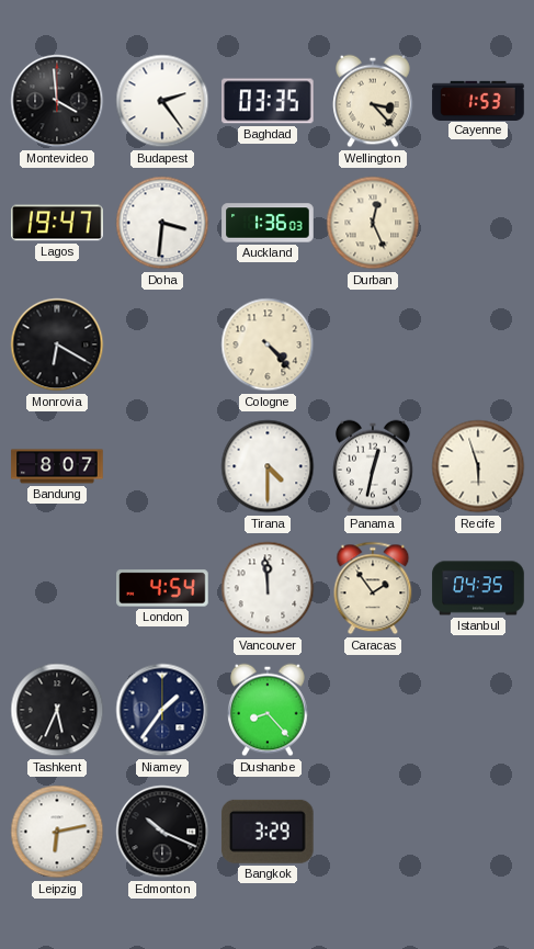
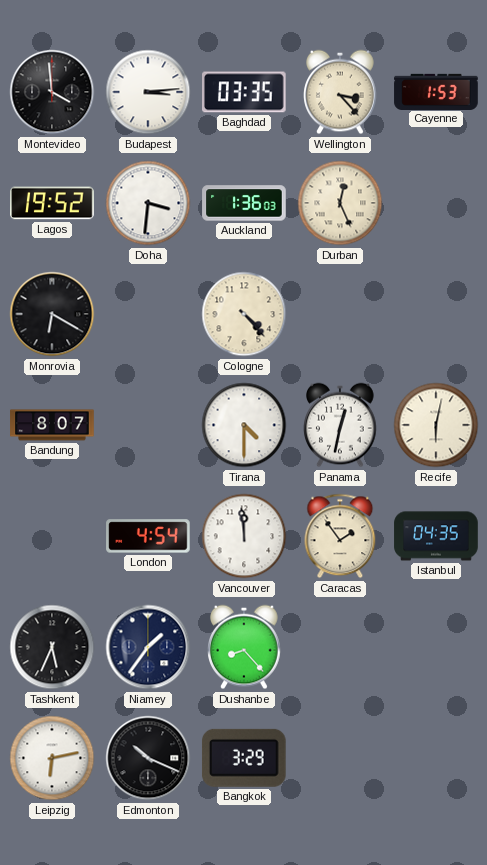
Budapest: 2:24 -> 3:14
Lagos: 19:47 -> 19:52
Recife: 5:57 -> 6:02
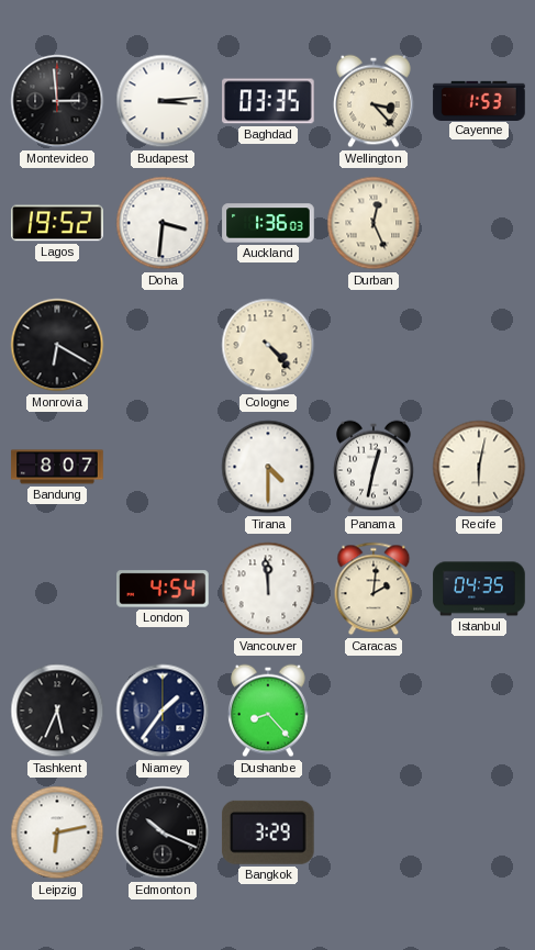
Montevideo: 3:59 -> 2:59
Caracas: 1:54 -> 2:01
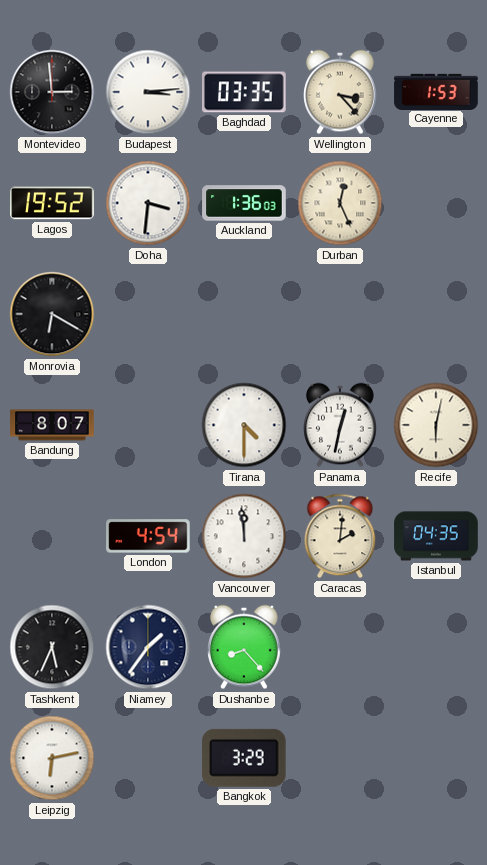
Cologne: 4:23 -> none
Edmonton: 10:19 -> none
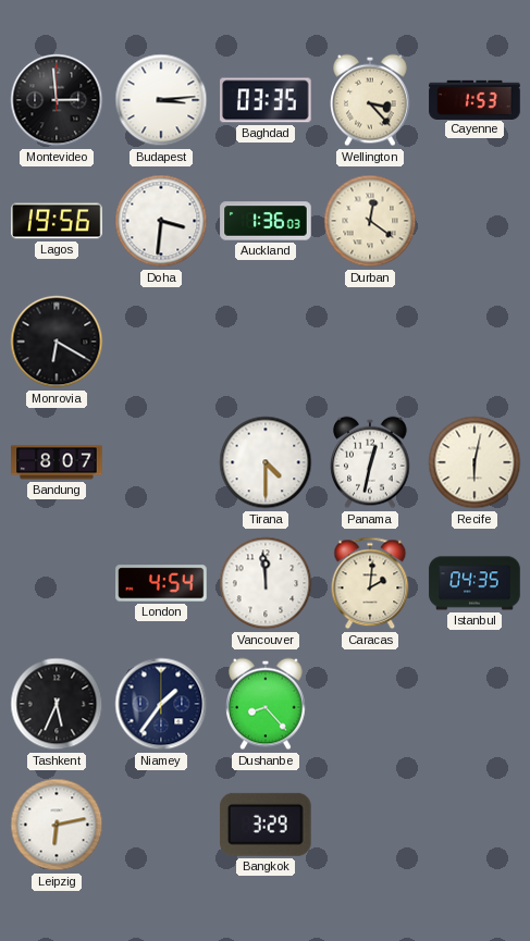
Lagos: 19:52 -> 19:56
Durban: 12:26 -> 12:21
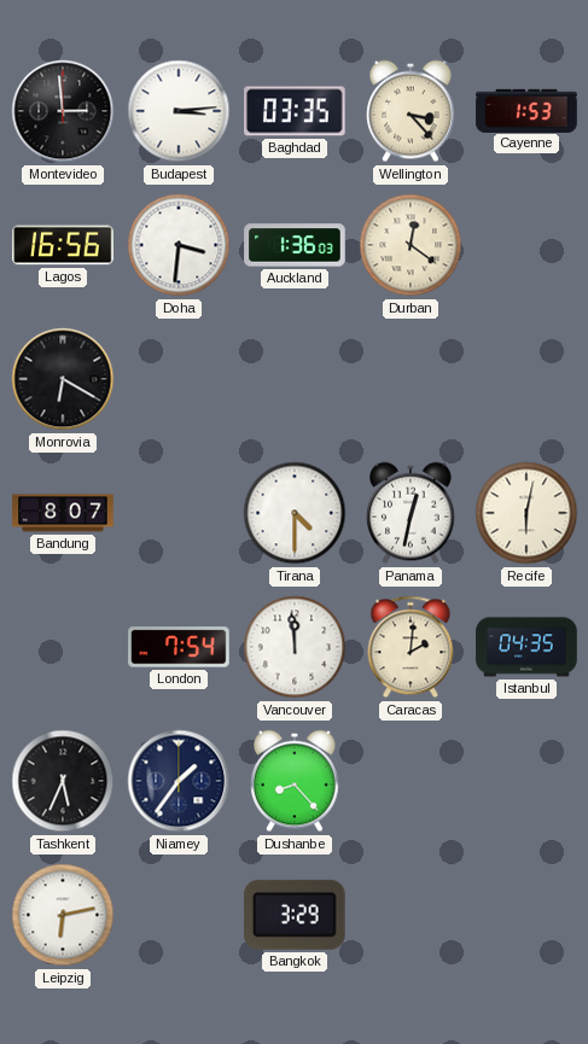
Lagos: 19:56 -> 16:56
London: 4:54 -> 7:54
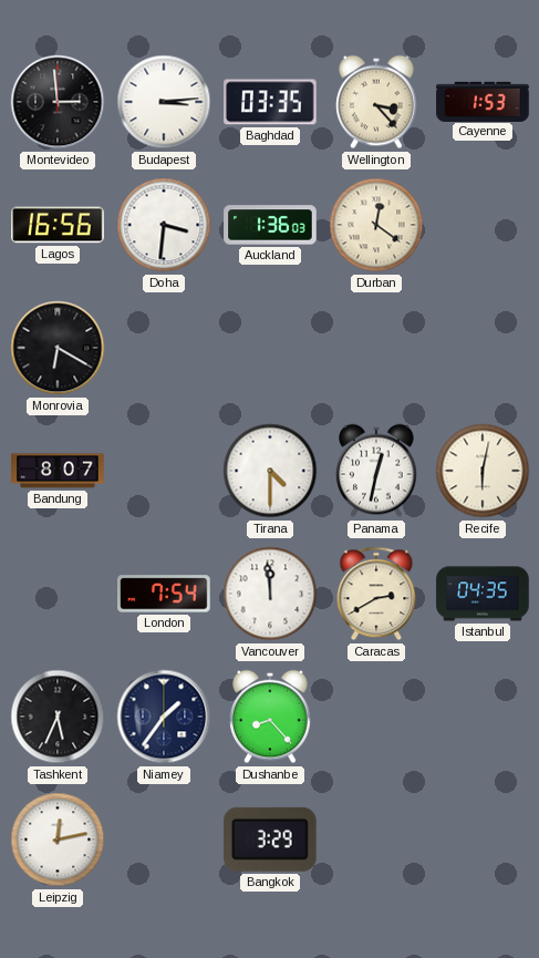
Caracas: 2:01 -> 2:40
Leipzig: 6:13 -> 12:13
